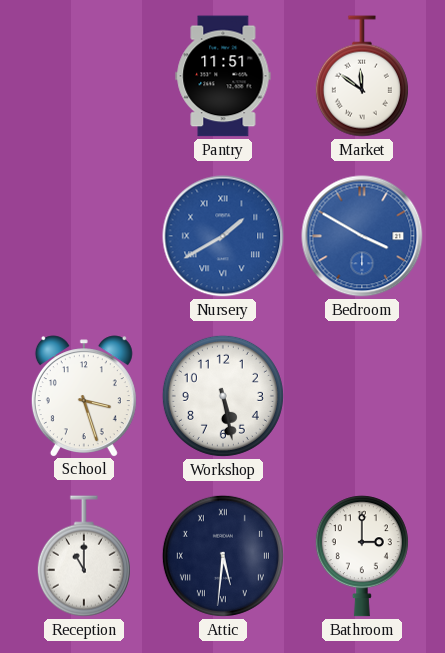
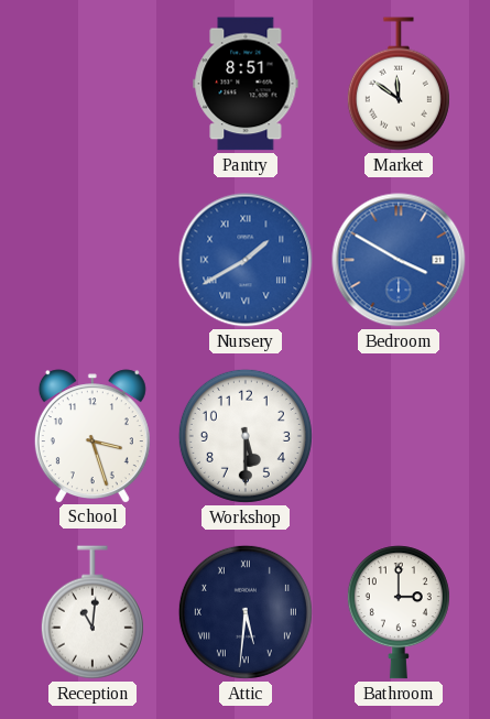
Pantry: 11:51 -> 8:51
Workshop: 5:28 -> 5:30
Reception: 11:00 -> 11:01
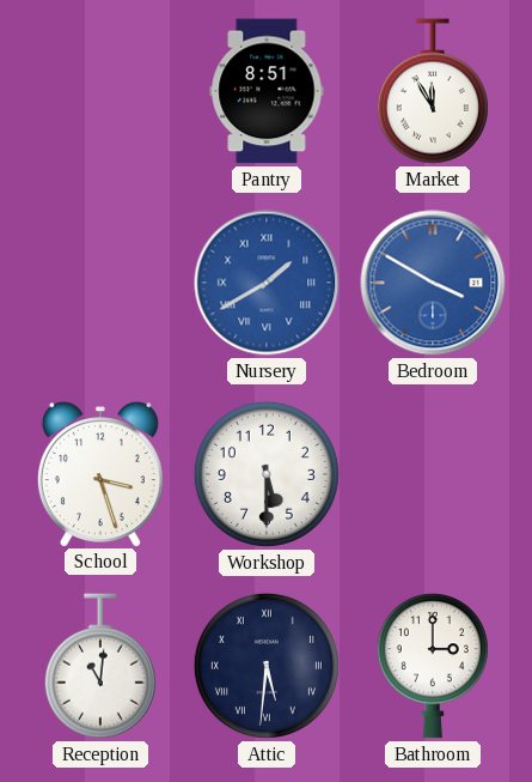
Market: 11:51 -> 11:55
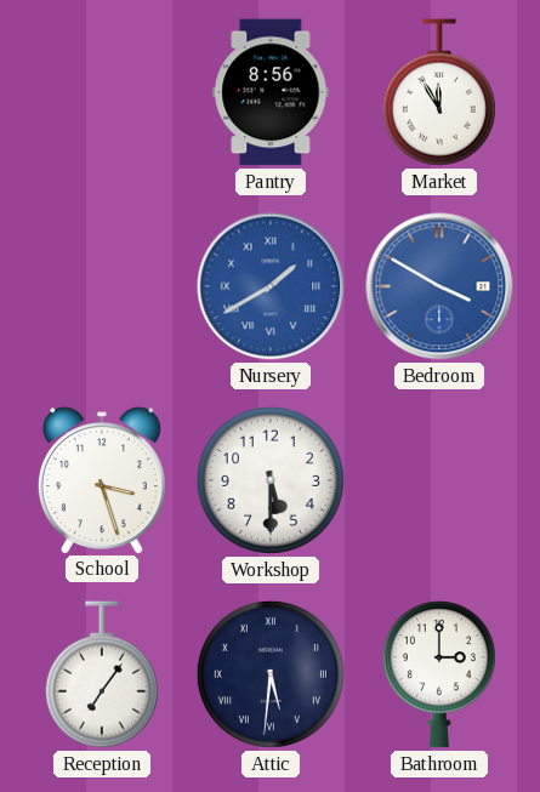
Pantry: 8:51 -> 8:56
Reception: 11:01 -> 7:06
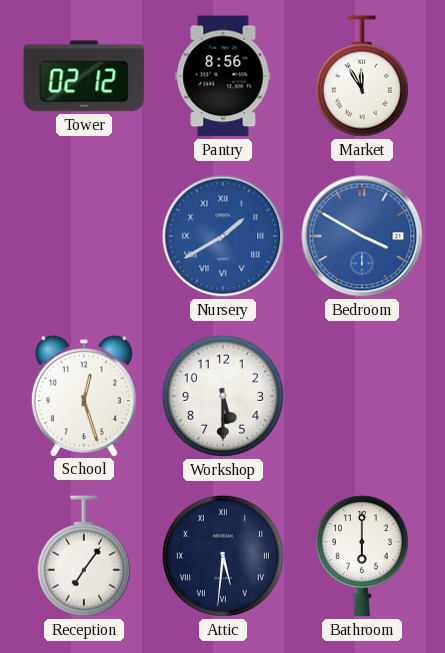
Tower: none -> 02:12
School: 3:27 -> 12:27
Bathroom: 3:00 -> 6:00
